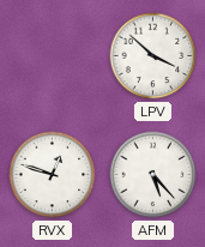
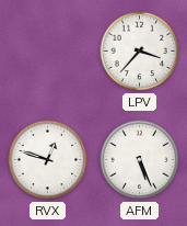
LPV: 3:52 -> 3:37
AFM: 5:23 -> 5:26
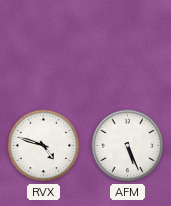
LPV: 3:37 -> none
RVX: 12:48 -> 4:48
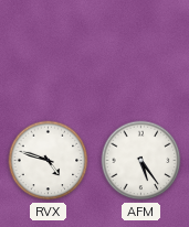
AFM: 5:26 -> 5:24
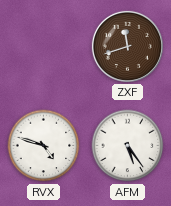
ZXF: none -> 11:42
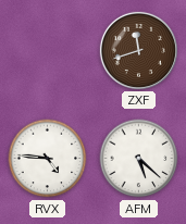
RVX: 4:48 -> 4:46
AFM: 5:24 -> 5:22
